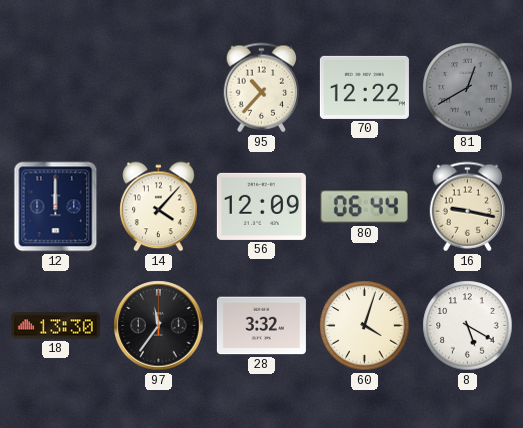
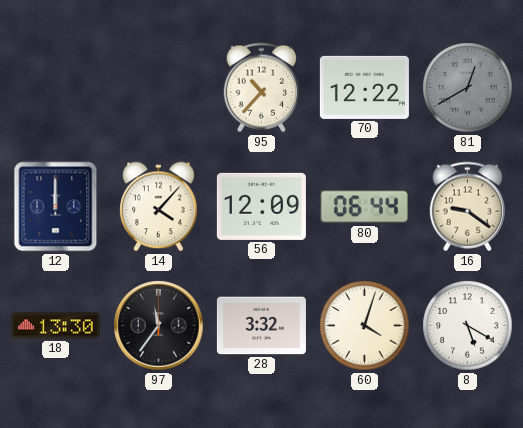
16: 9:17 -> 9:21
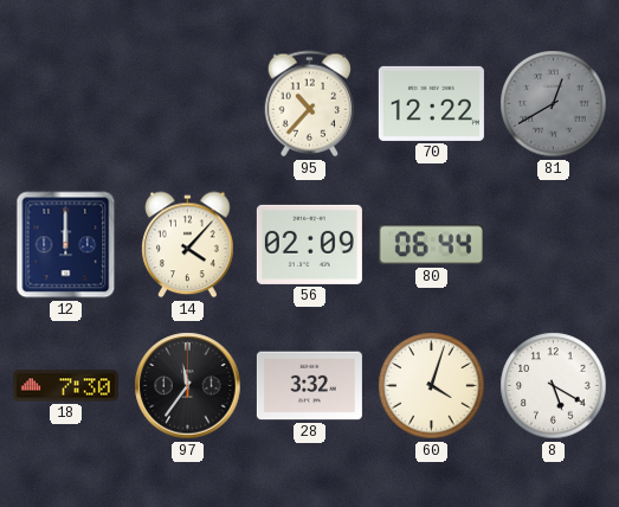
56: 12:09 -> 02:09
16: 9:21 -> none
18: 13:30 -> 7:30
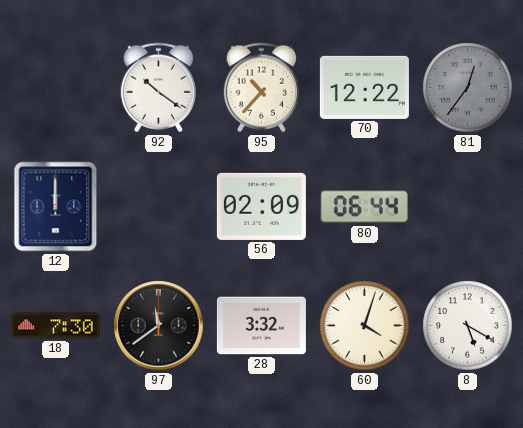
92: none -> 10:21
81: 12:40 -> 12:36
14: 4:07 -> none
97: 11:36 -> 11:39
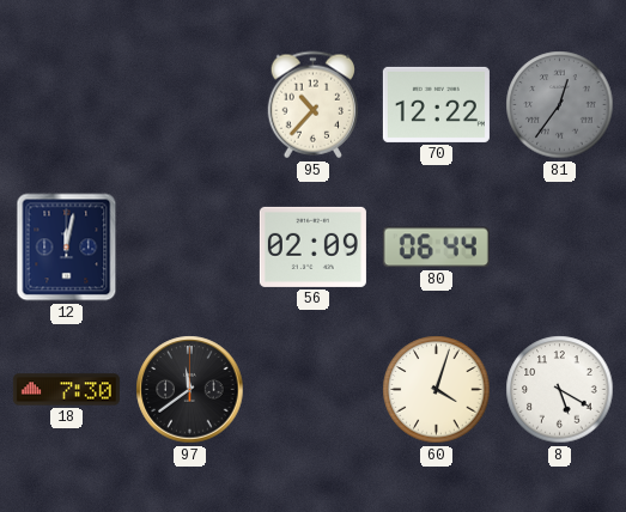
92: 10:21 -> none
12: 12:00 -> 12:02
28: 3:32 -> none
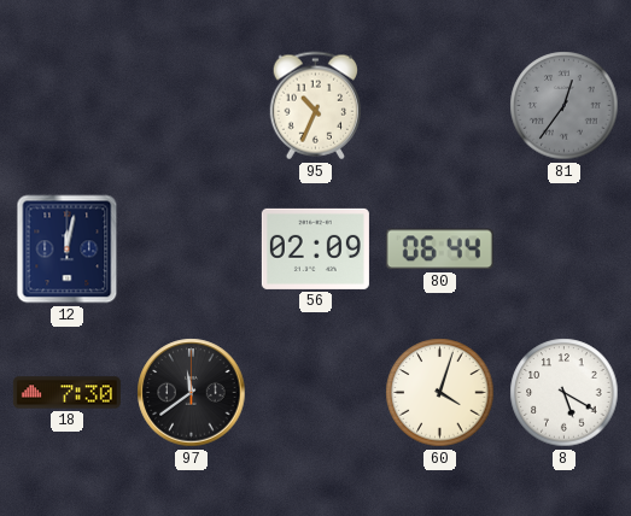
95: 10:37 -> 10:34
70: 12:22 -> none
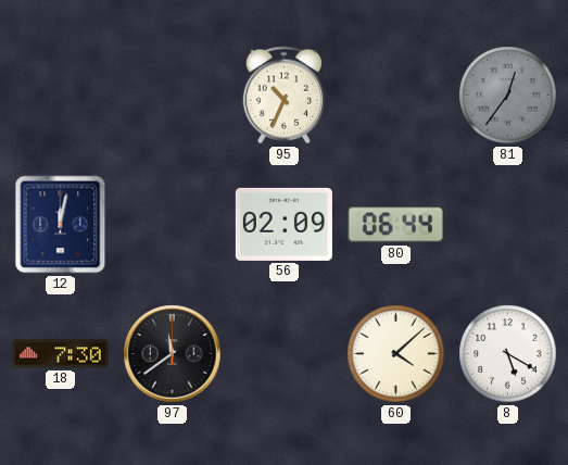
60: 4:03 -> 4:08
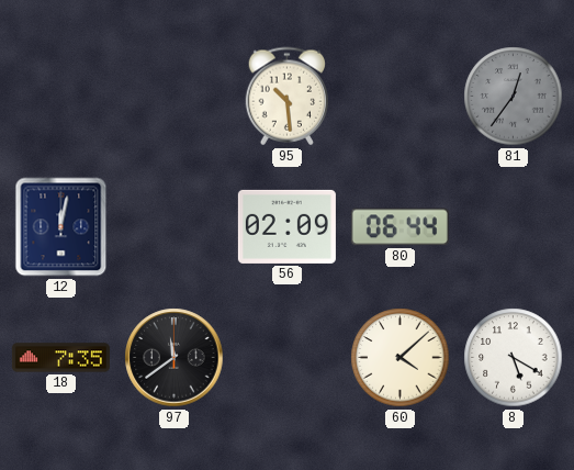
95: 10:34 -> 10:29
18: 7:30 -> 7:35
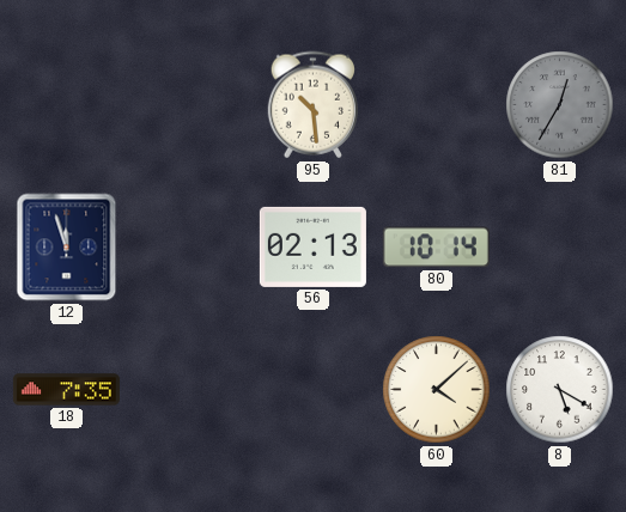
81: 12:36 -> 12:35
12: 12:02 -> 11:57
56: 02:09 -> 02:13
80: 06:44 -> 10:14
97: 11:39 -> none
